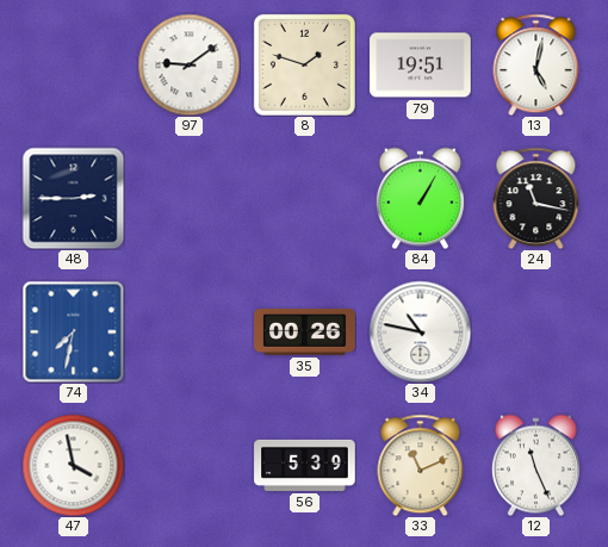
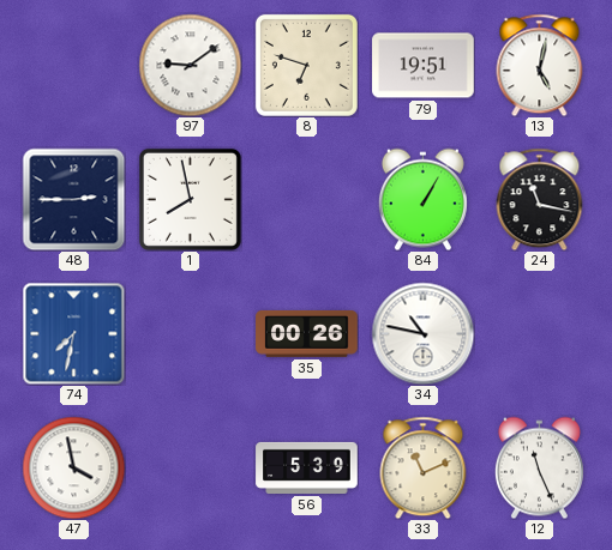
8: 1:48 -> 6:48
1: none -> 7:58
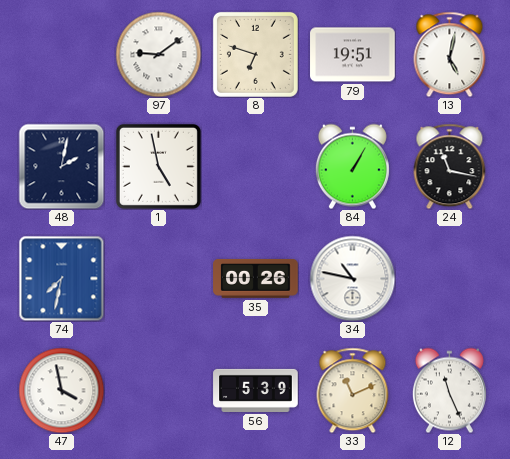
48: 2:45 -> 2:02
1: 7:58 -> 4:58
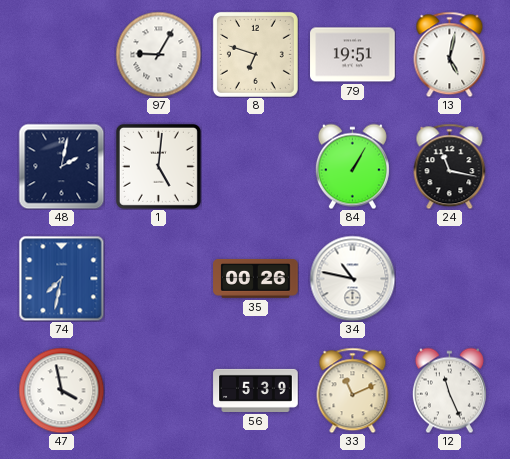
97: 9:09 -> 9:05
1: 4:58 -> 5:01
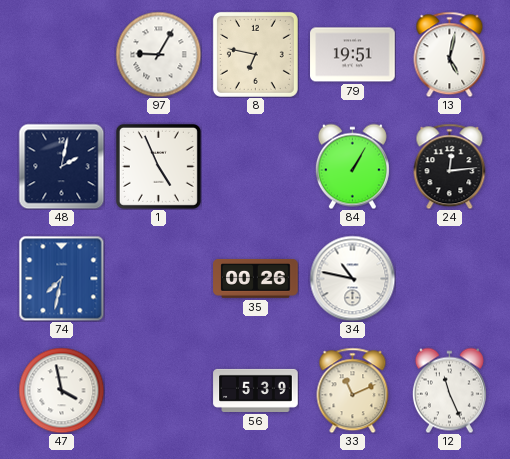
8: 6:48 -> 6:47
1: 5:01 -> 4:56
24: 11:17 -> 12:14
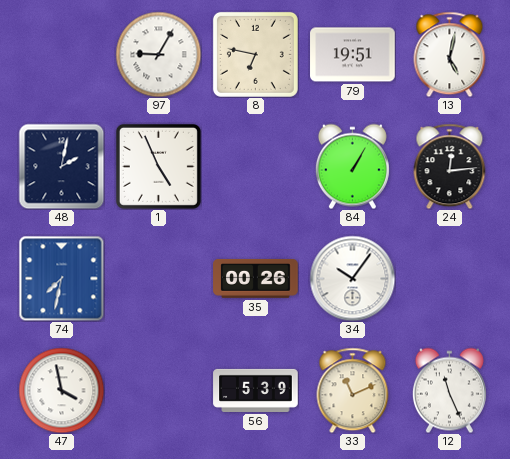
34: 10:47 -> 10:06
